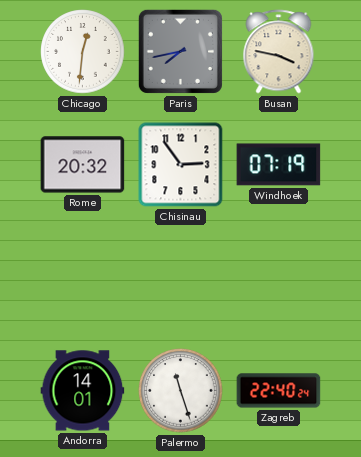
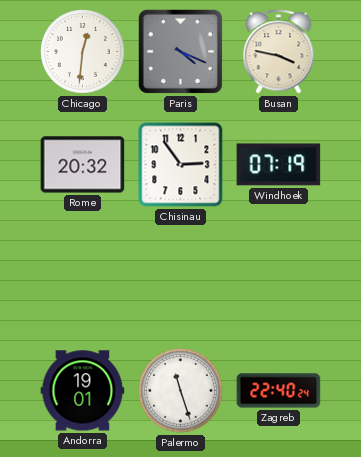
Paris: 7:43 -> 4:19
Andorra: 14:01 -> 19:01
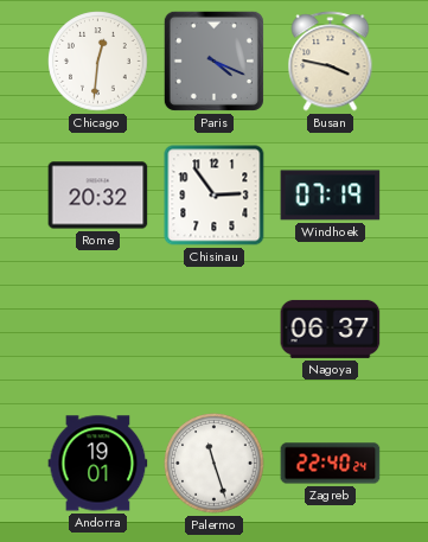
Nagoya: none -> 06:37
